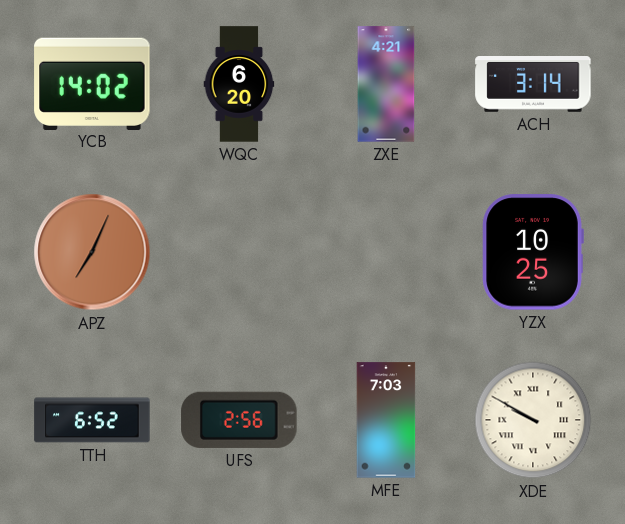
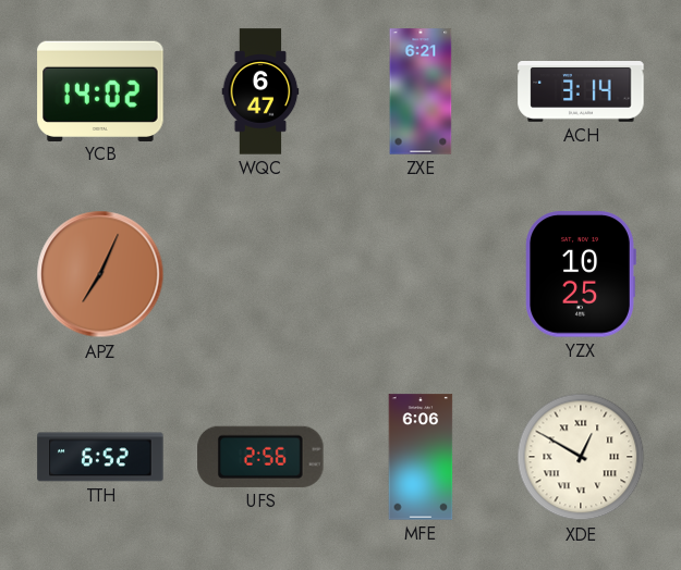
WQC: 6:20 -> 6:47
ZXE: 4:21 -> 6:21
MFE: 7:03 -> 6:06
XDE: 9:50 -> 12:50
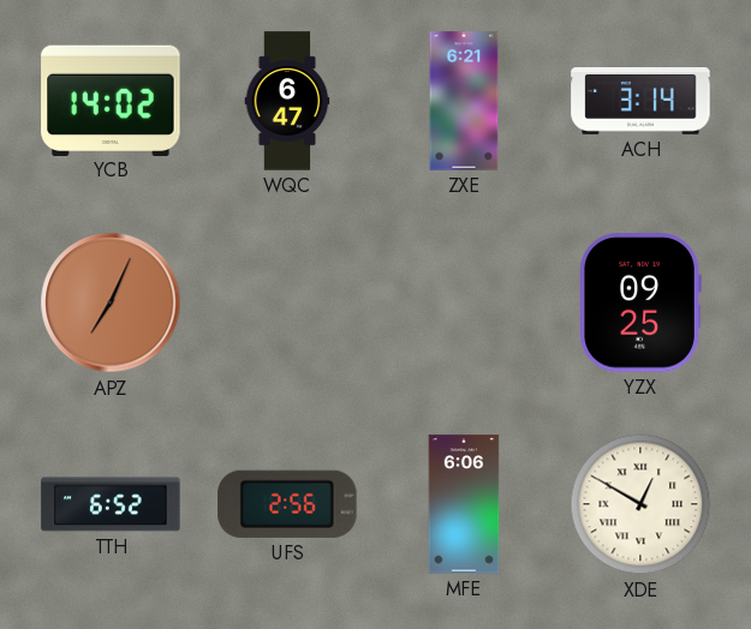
YZX: 10:25 -> 09:25
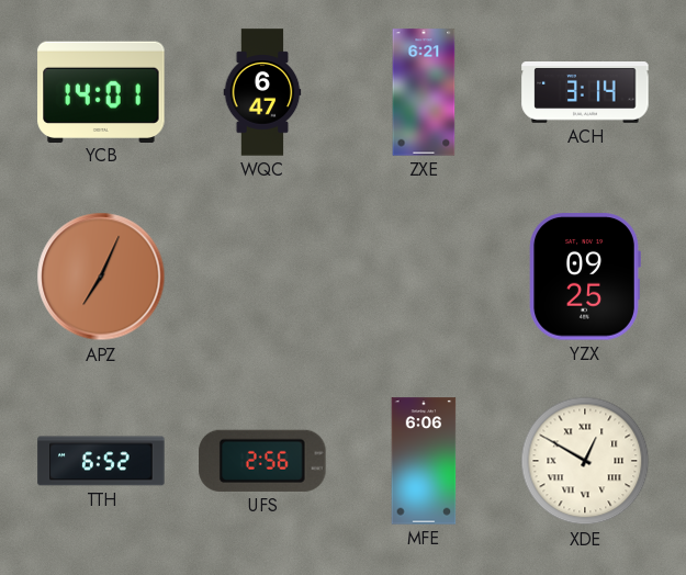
YCB: 14:02 -> 14:01
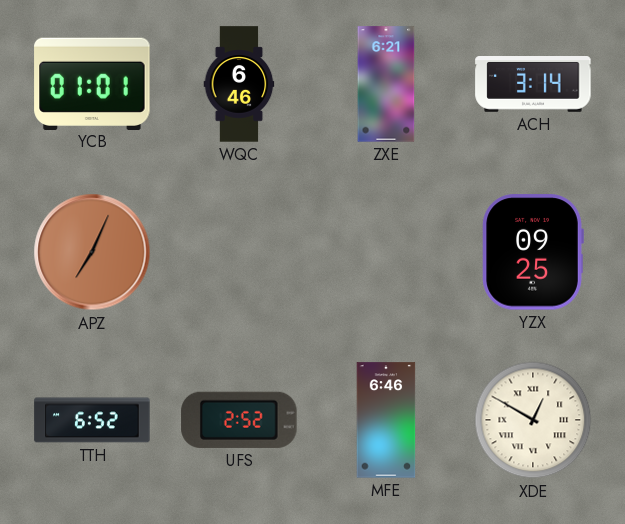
YCB: 14:01 -> 01:01
WQC: 6:47 -> 6:46
UFS: 2:56 -> 2:52
MFE: 6:06 -> 6:46
